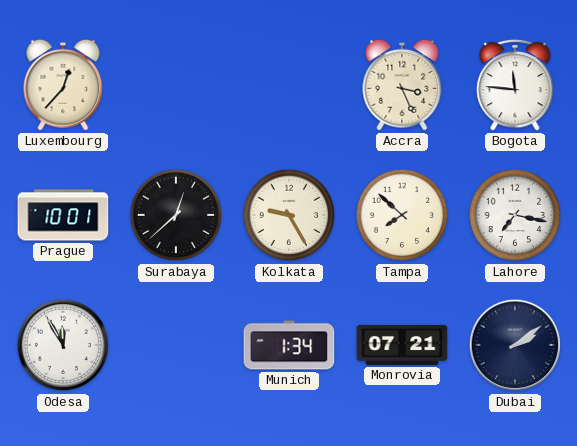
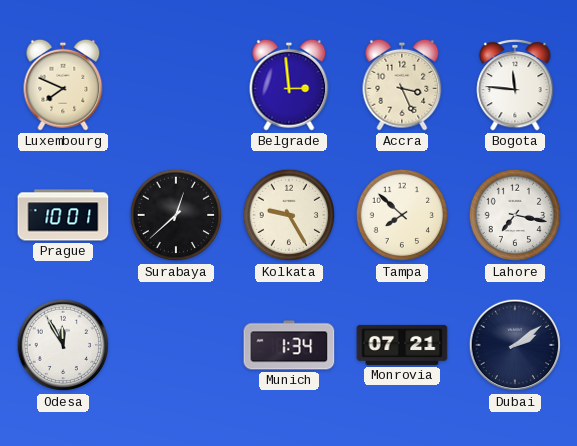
Luxembourg: 12:37 -> 7:49
Belgrade: none -> 2:59
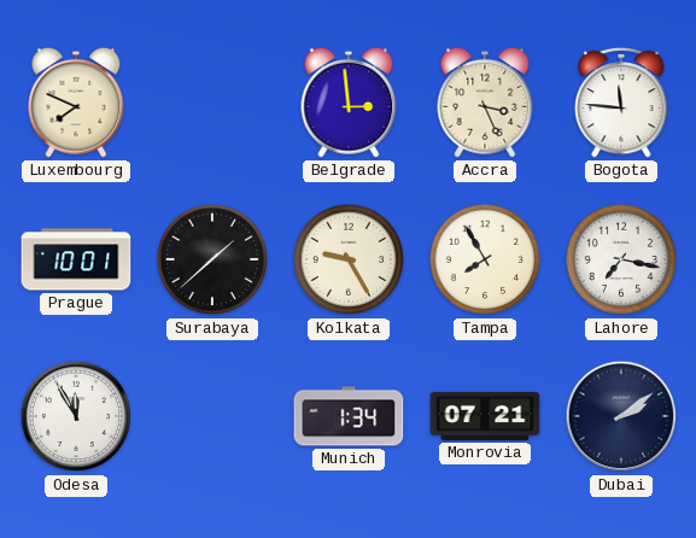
Surabaya: 12:38 -> 1:38
Tampa: 7:52 -> 7:55
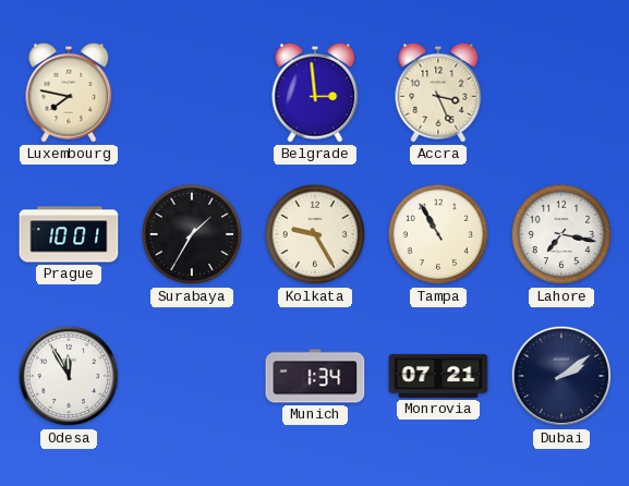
Luxembourg: 7:49 -> 7:47
Bogota: 11:46 -> none
Surabaya: 1:38 -> 1:35
Tampa: 7:55 -> 10:55
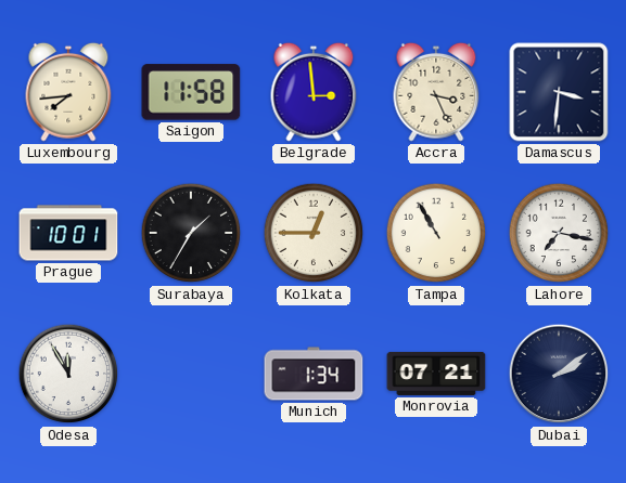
Luxembourg: 7:47 -> 7:44
Saigon: none -> 11:58
Damascus: none -> 3:31
Kolkata: 9:25 -> 12:45
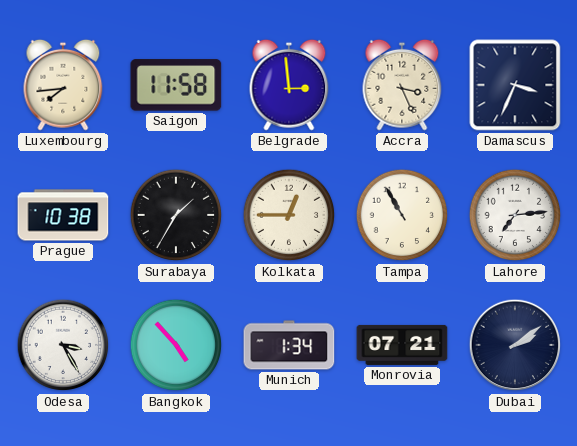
Damascus: 3:31 -> 3:34
Prague: 10:01 -> 10:38
Lahore: 7:17 -> 7:14
Odesa: 11:55 -> 3:25
Bangkok: none -> 4:53
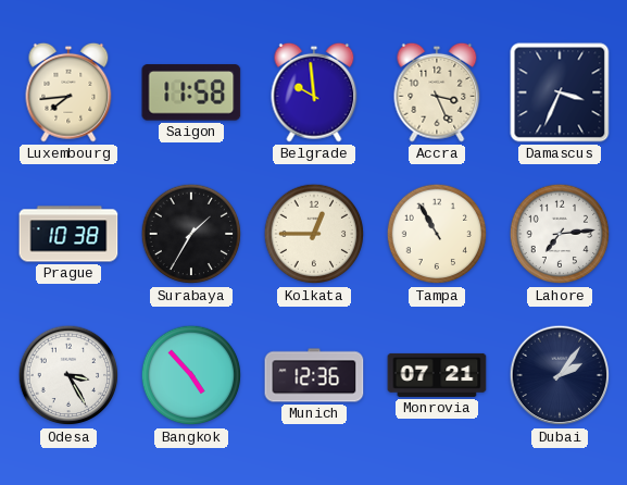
Belgrade: 2:59 -> 9:59
Munich: 1:34 -> 12:36
Dubai: 2:09 -> 2:06
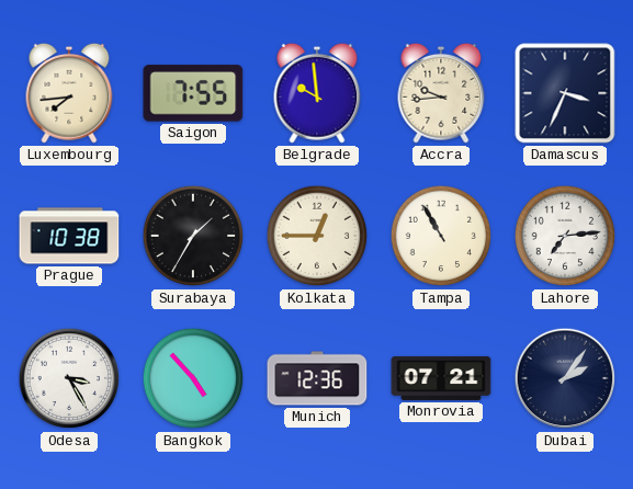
Saigon: 11:58 -> 7:55
Accra: 3:26 -> 9:44
